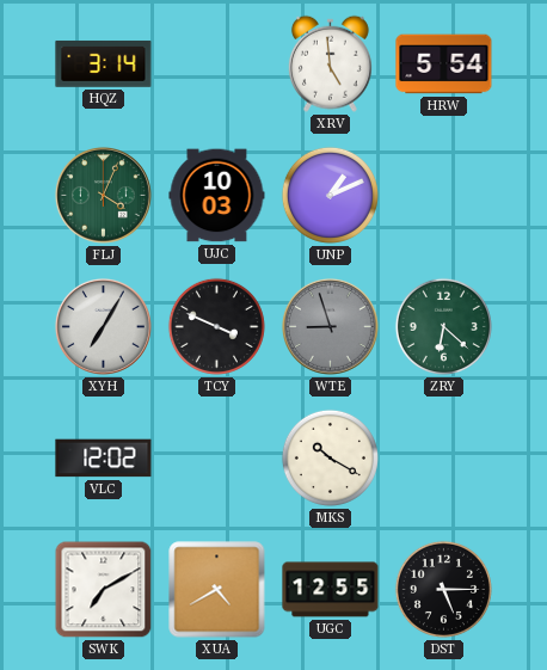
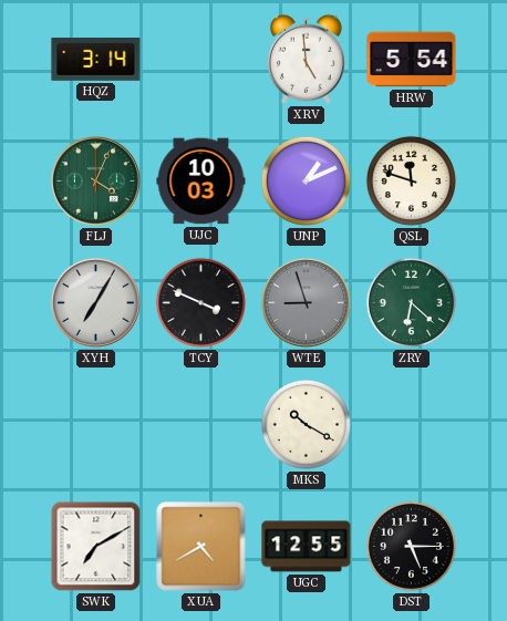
QSL: none -> 11:48
VLC: 12:02 -> none
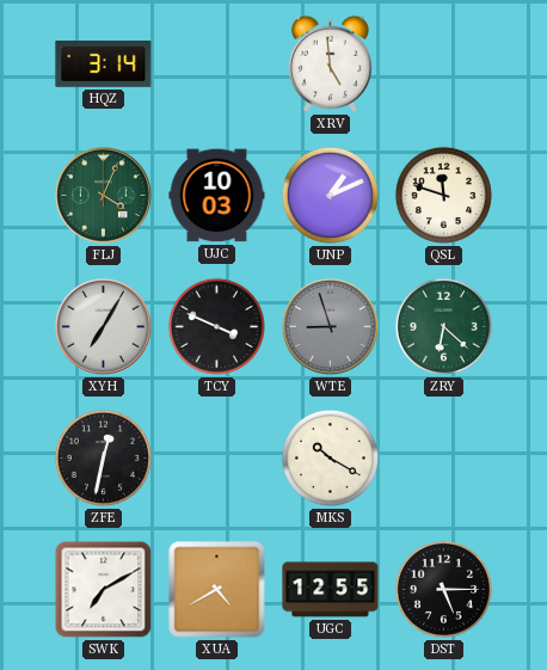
HRW: 5:54 -> none
ZFE: none -> 12:32
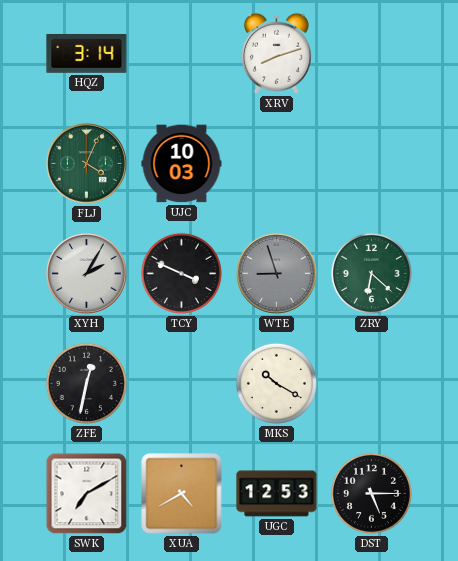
XRV: 4:59 -> 8:12
UNP: 1:11 -> none
QSL: 11:48 -> none
XYH: 7:05 -> 2:05
UGC: 12:55 -> 12:53
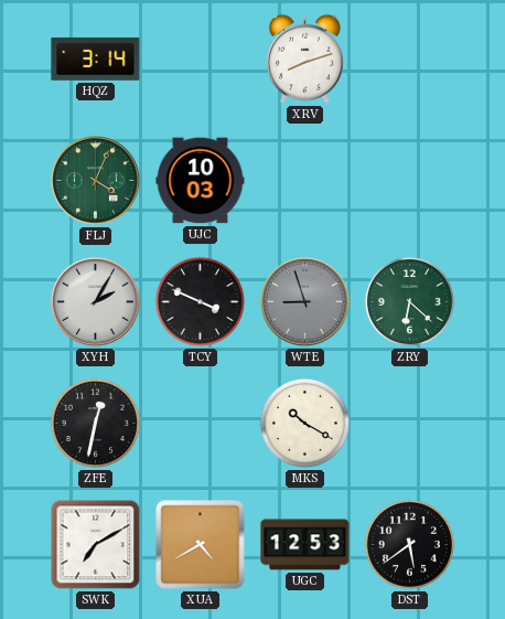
DST: 5:15 -> 5:39
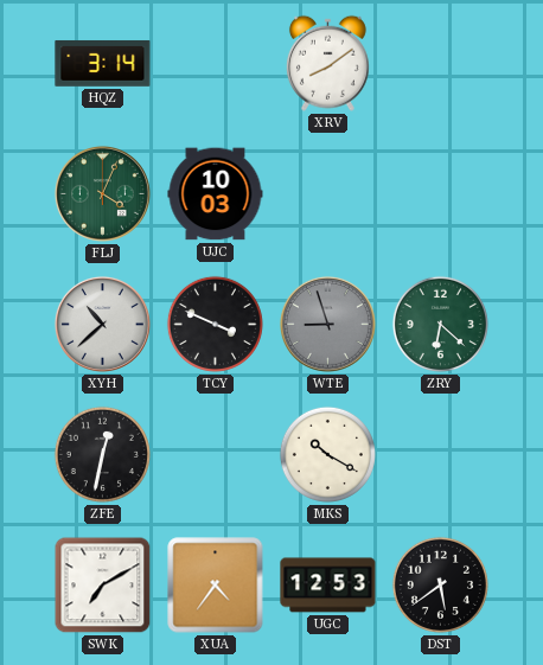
XRV: 8:12 -> 8:09
XYH: 2:05 -> 10:38
XUA: 4:40 -> 4:36
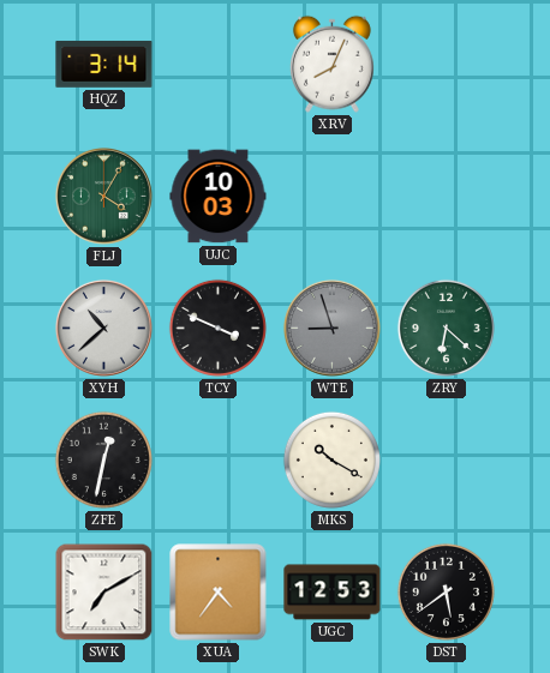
XRV: 8:09 -> 8:04
FLJ: 4:04 -> 4:05
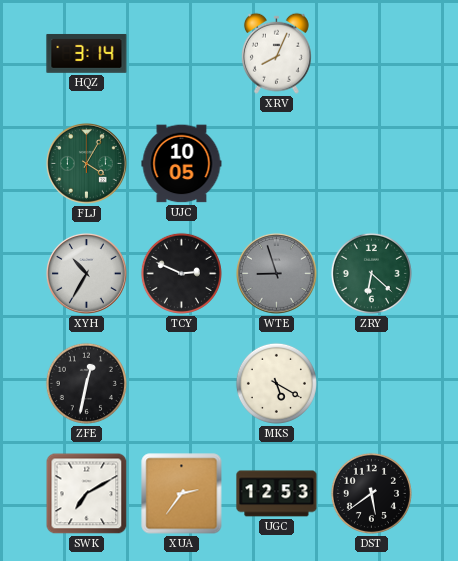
UJC: 10:03 -> 10:05
XYH: 10:38 -> 10:35
TCY: 3:49 -> 2:49
MKS: 10:20 -> 5:20
XUA: 4:36 -> 2:36
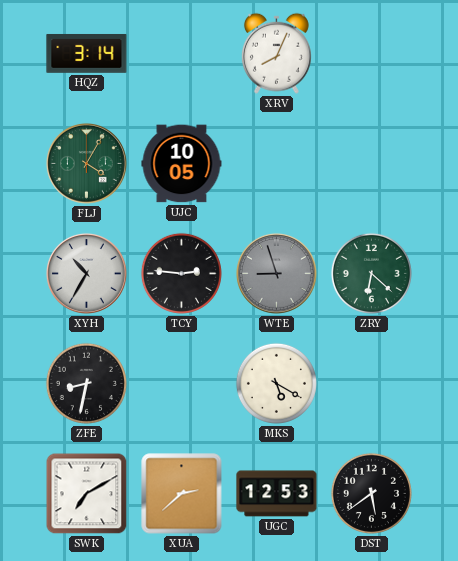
TCY: 2:49 -> 2:46
ZFE: 12:32 -> 8:32
XUA: 2:36 -> 2:38
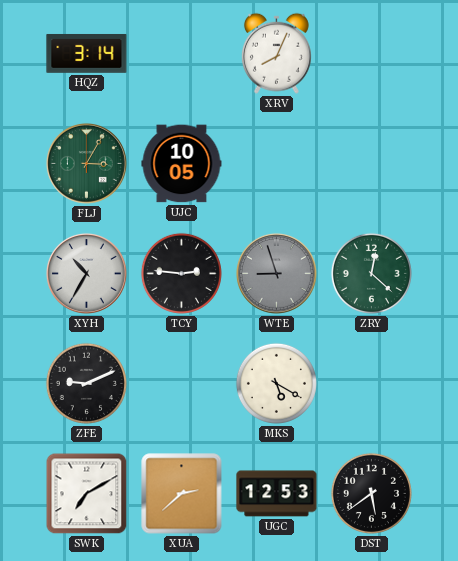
FLJ: 4:05 -> 3:05
ZRY: 6:22 -> 12:22
ZFE: 8:32 -> 9:11
